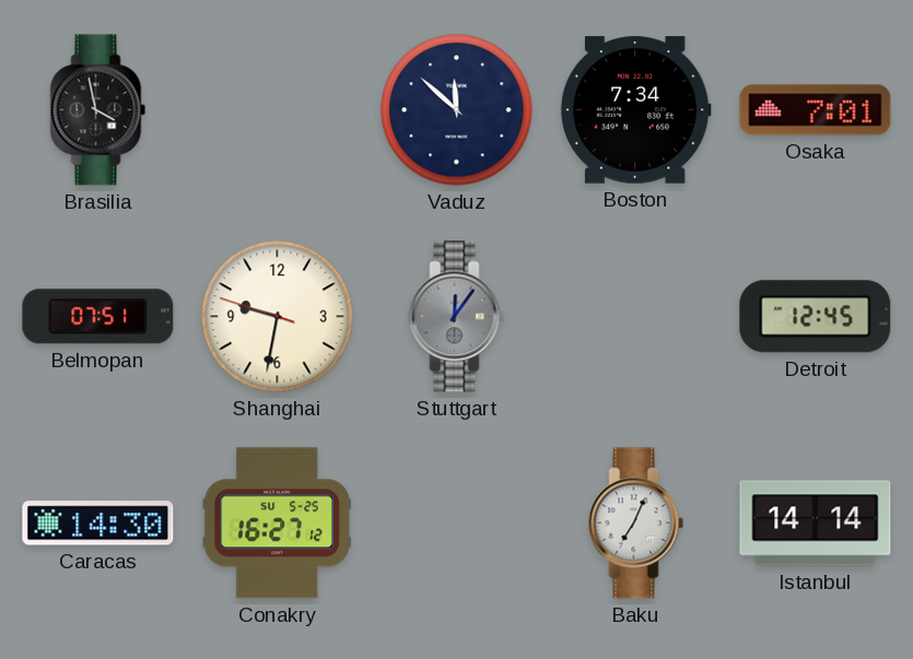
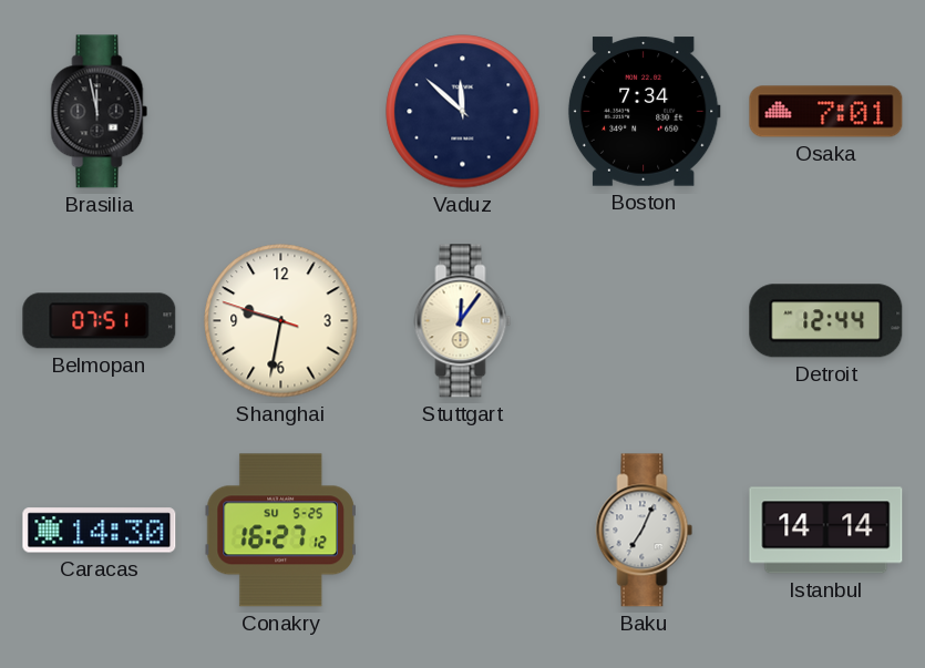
Brasilia: 3:58 -> 11:58
Stuttgart dial: grey -> cream
Detroit: 12:45 -> 12:44
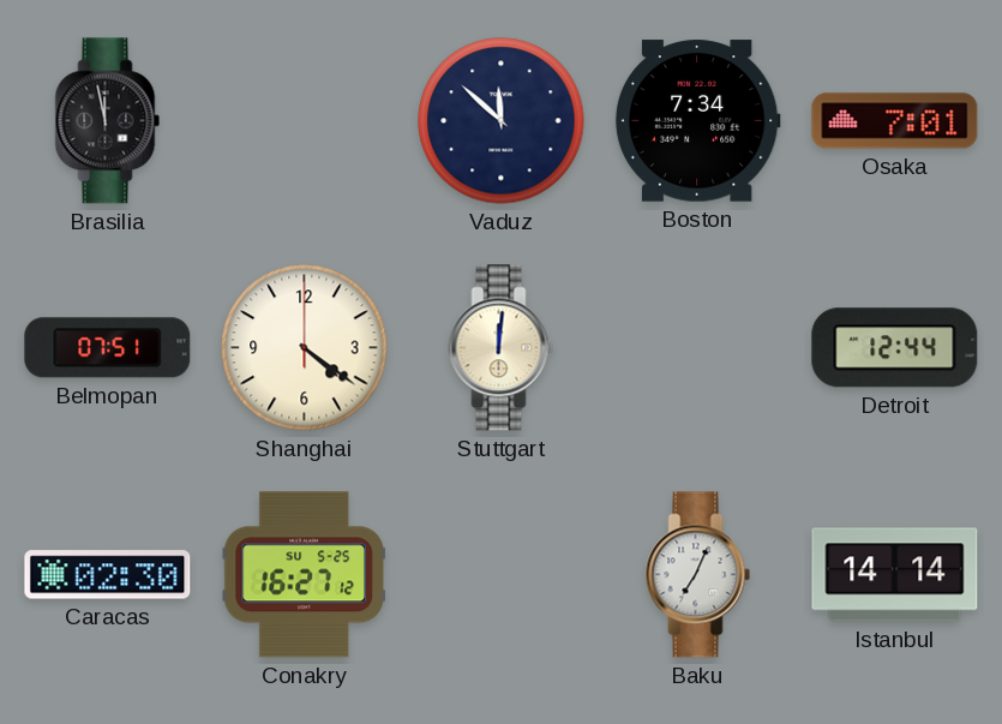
Shanghai: 9:31 -> 4:21
Stuttgart: 12:06 -> 12:01
Caracas: 14:30 -> 02:30
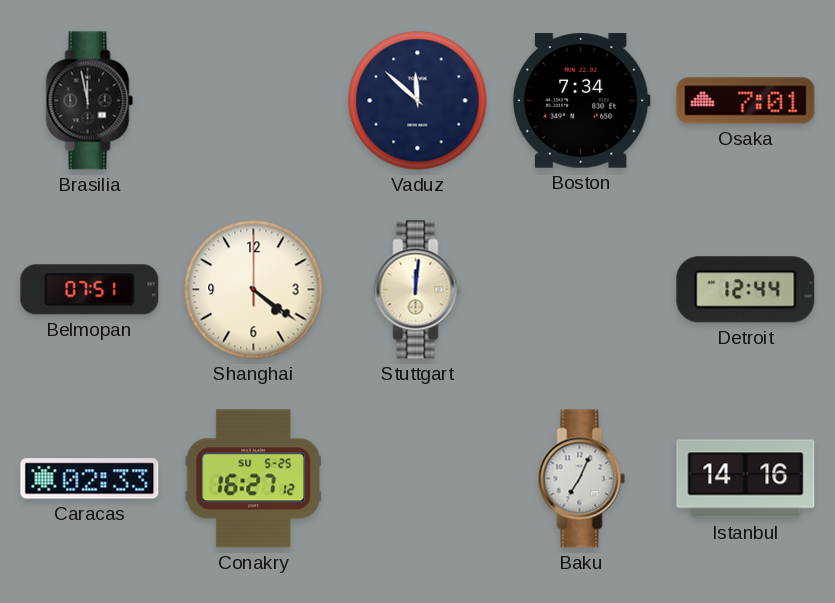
Caracas: 02:30 -> 02:33
Istanbul: 14:14 -> 14:16
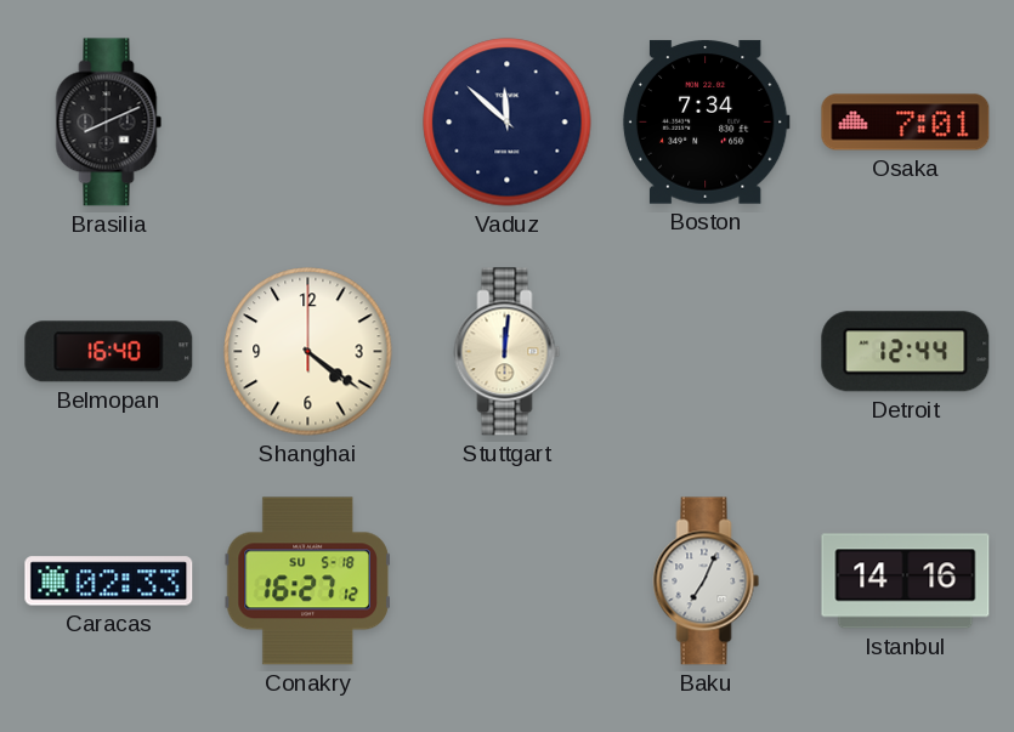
Brasilia: 11:58 -> 8:11
Belmopan: 07:51 -> 16:40
Conakry date: SU 5-25 -> SU 5-18
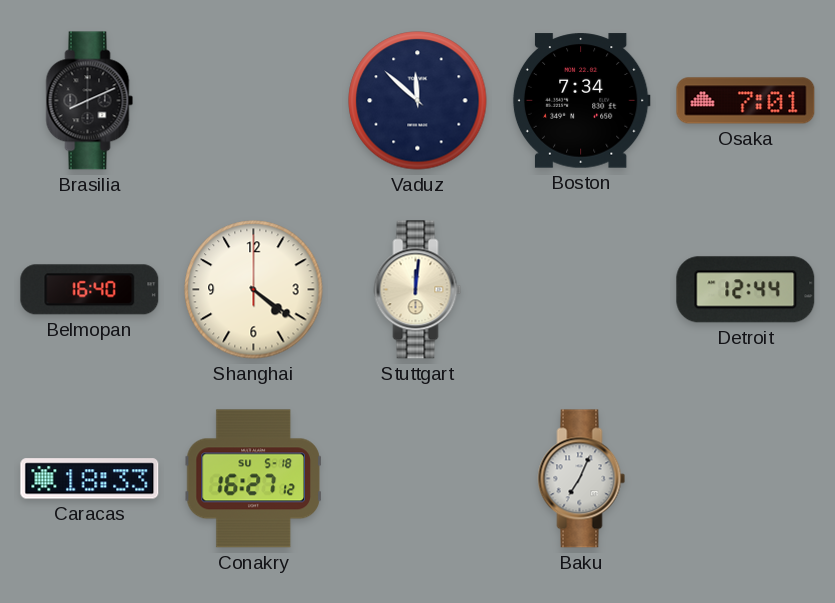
Caracas: 02:33 -> 18:33
Istanbul: 14:16 -> none
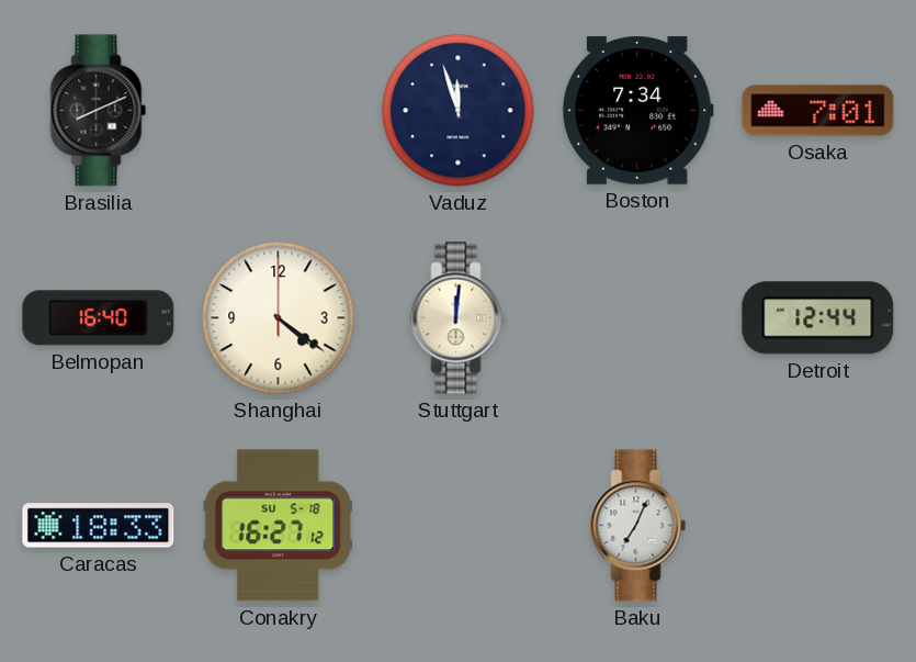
Vaduz: 11:52 -> 11:57
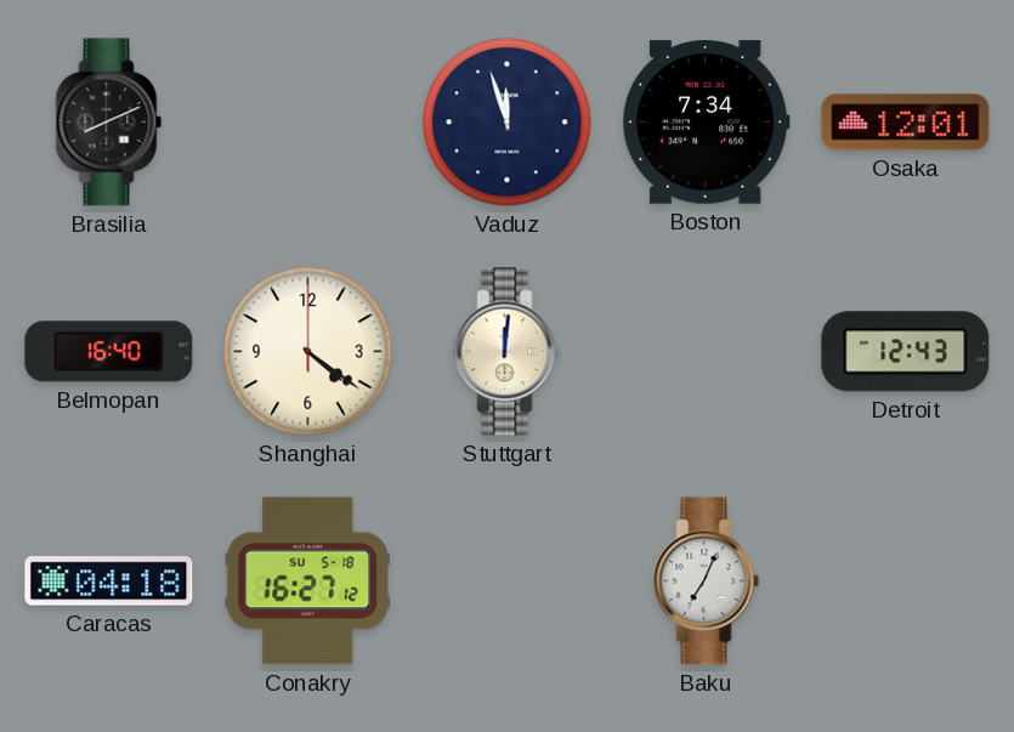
Osaka: 7:01 -> 12:01
Detroit: 12:44 -> 12:43
Caracas: 18:33 -> 04:18
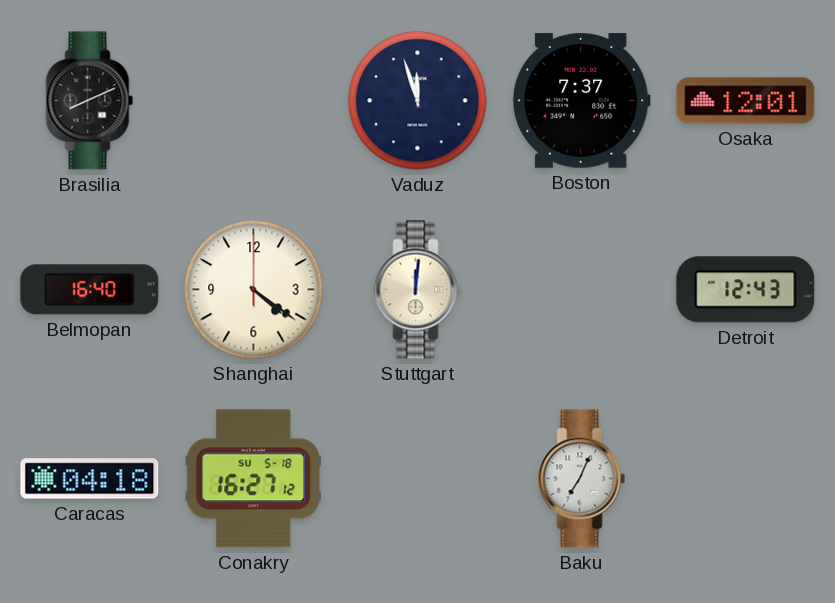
Boston: 7:34 -> 7:37
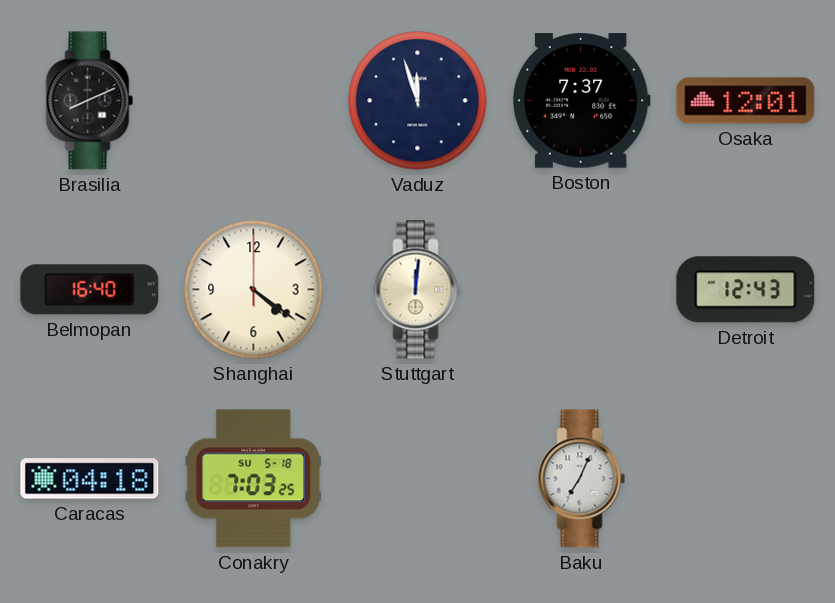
Conakry: 16:27 -> 7:03
